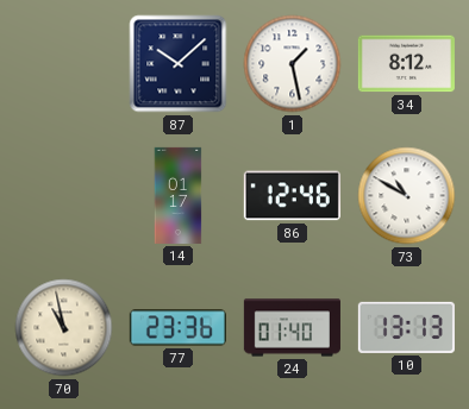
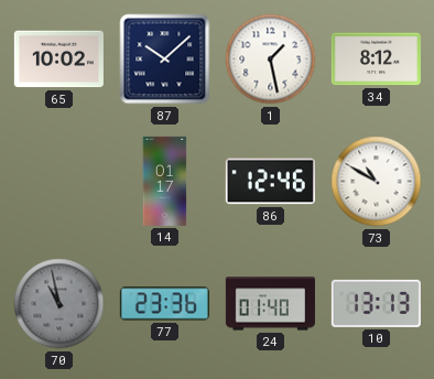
65: none -> 10:02
70 dial: cream -> grey
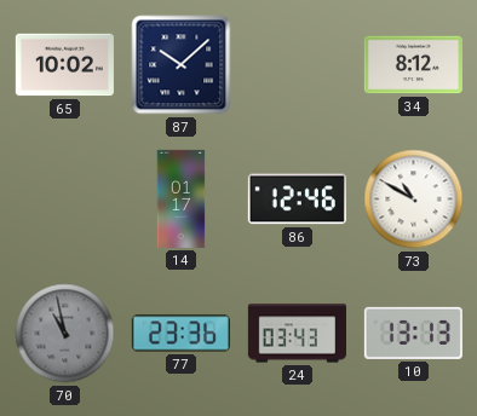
1: 1:28 -> none
24: 01:40 -> 03:43
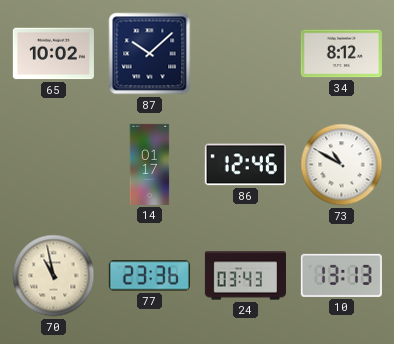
70 dial: grey -> cream
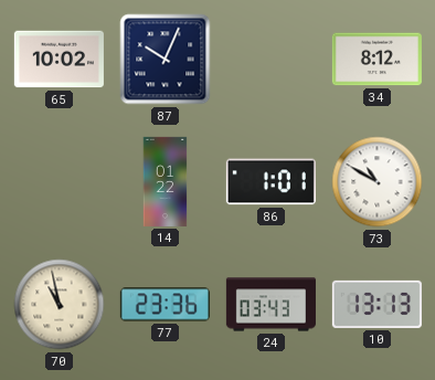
87: 10:08 -> 10:04
14: 01:17 -> 01:22
86: 12:46 -> 1:01
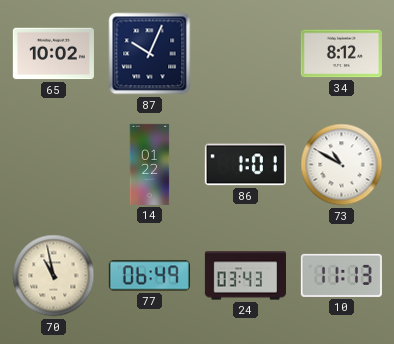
77: 23:36 -> 06:49
10: 13:13 -> 11:13
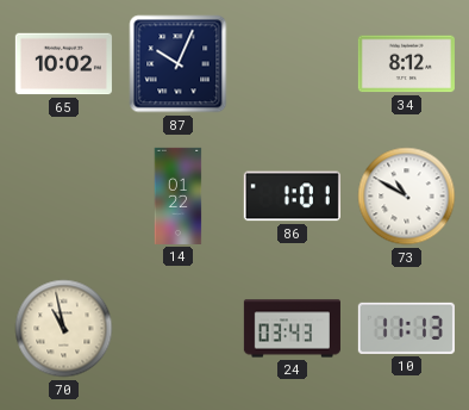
77: 06:49 -> none
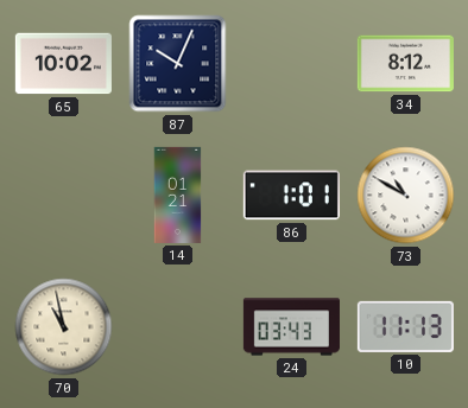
14: 01:22 -> 01:21
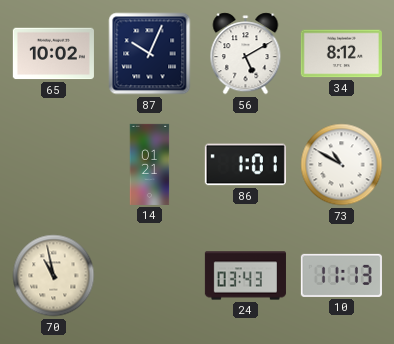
56: none -> 5:10
